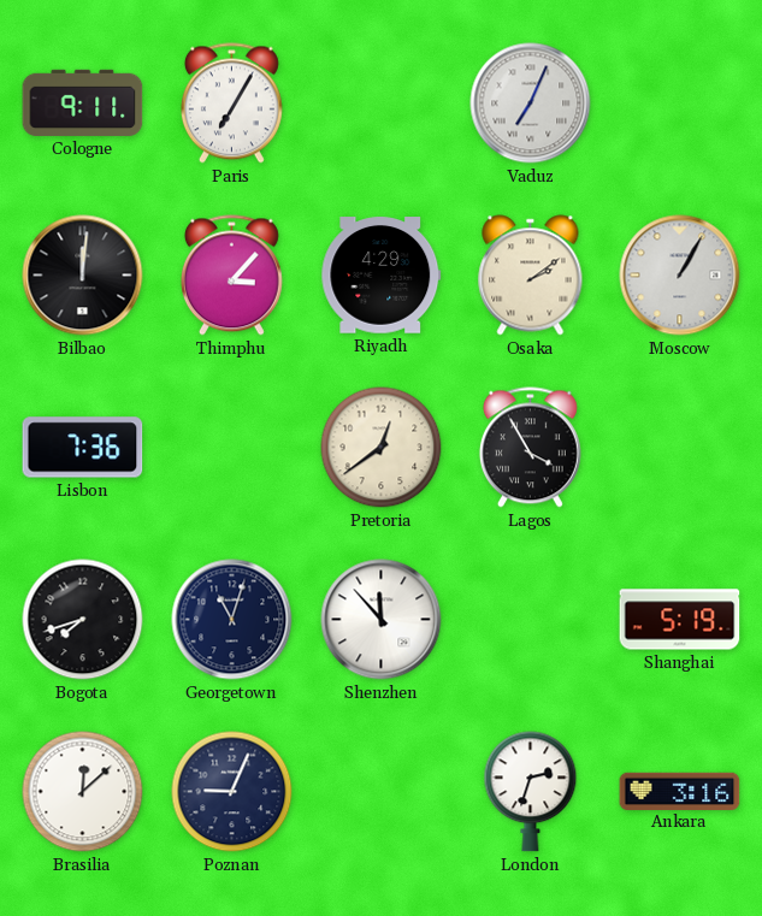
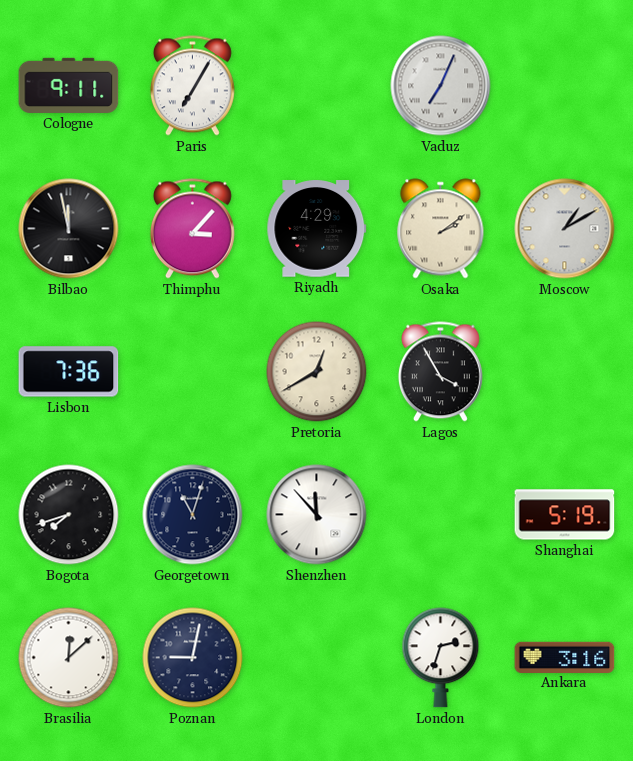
Bilbao: 12:01 -> 11:58
Moscow: 1:05 -> 1:10
Pretoria: 12:39 -> 12:40
Poznan: 9:04 -> 9:02
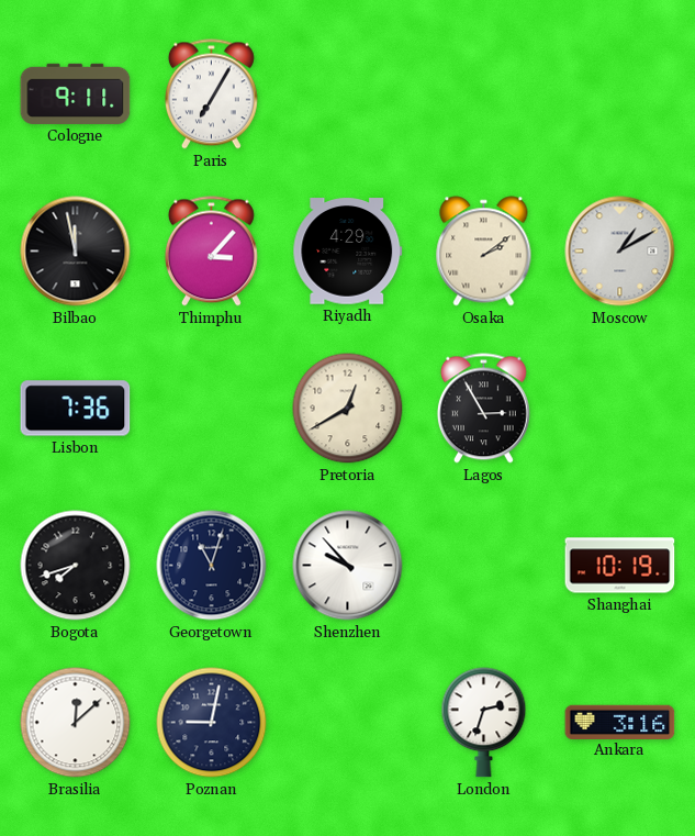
Vaduz: 7:04 -> none
Lagos: 3:55 -> 2:55
Shenzhen: 11:53 -> 9:53
Shanghai: 5:19 -> 10:19
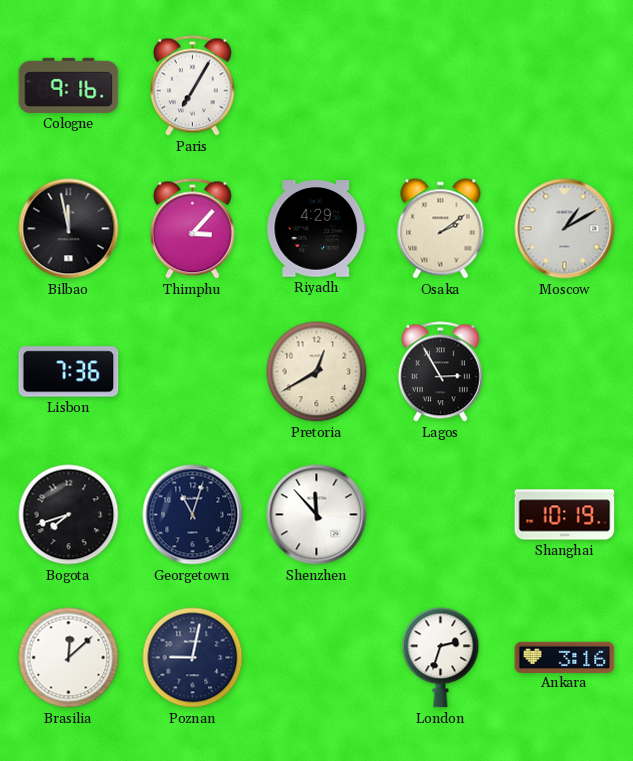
Cologne: 9:11 -> 9:16
Shenzhen: 9:53 -> 11:53
